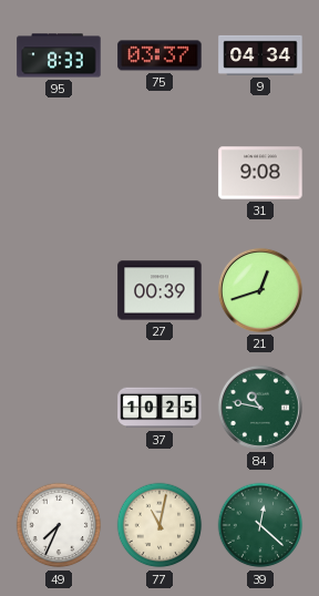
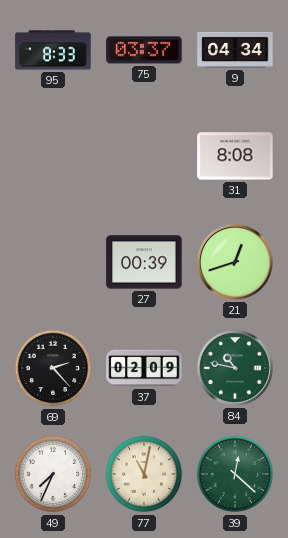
31: 9:08 -> 8:08
69: none -> 2:23
37: 10:25 -> 02:09
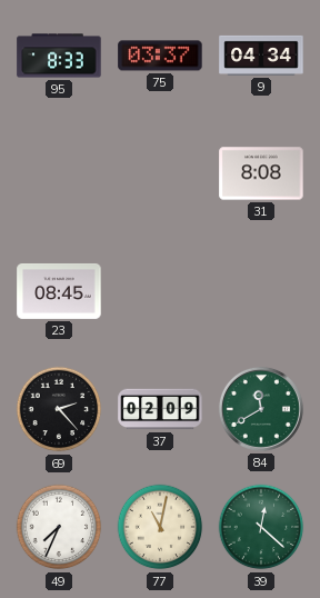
23: none -> 08:45
27: 00:39 -> none
21: 12:42 -> none
84: 10:47 -> 11:40
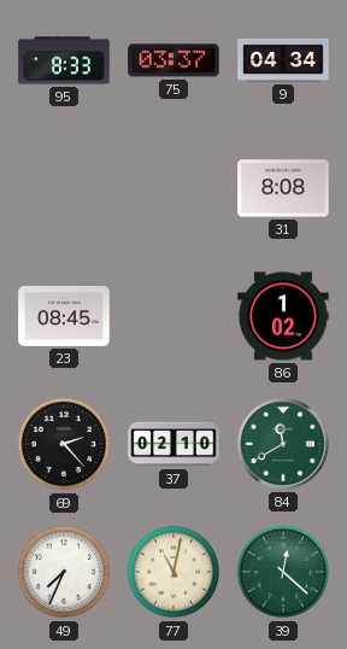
86: none -> 1:02
37: 02:09 -> 02:10
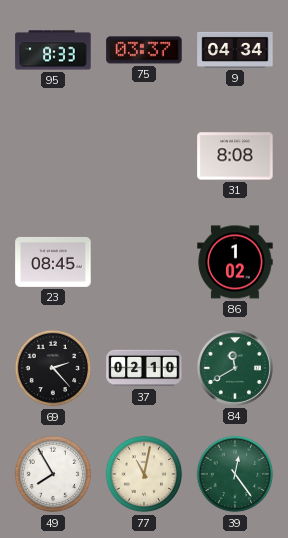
49: 7:34 -> 7:55
39: 12:22 -> 12:24
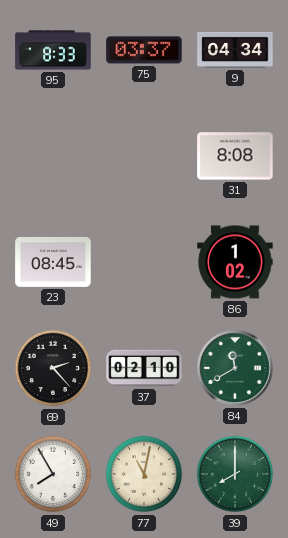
39: 12:24 -> 8:00
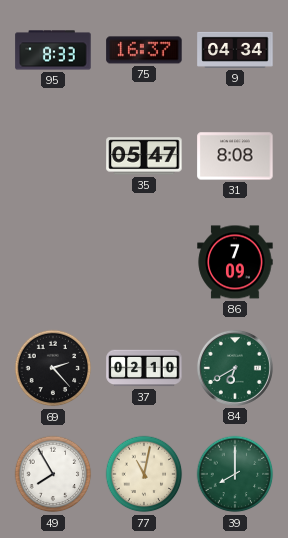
75: 03:37 -> 16:37
35: none -> 05:47
23: 08:45 -> none
86: 1:02 -> 7:09
84: 11:40 -> 6:40
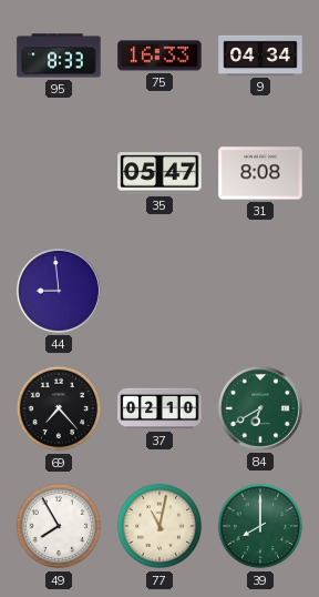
75: 16:37 -> 16:33
44: none -> 8:59
86: 7:09 -> none
69: 2:23 -> 7:23
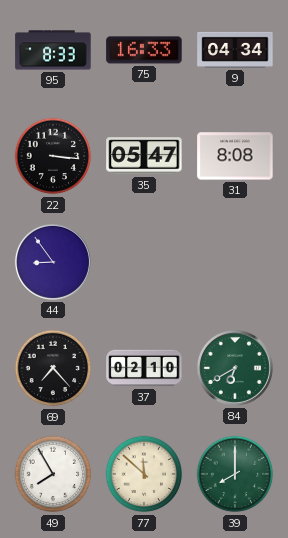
22: none -> 3:16
44: 8:59 -> 8:54
77: 11:02 -> 11:52
